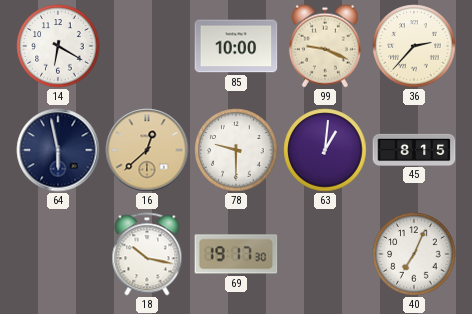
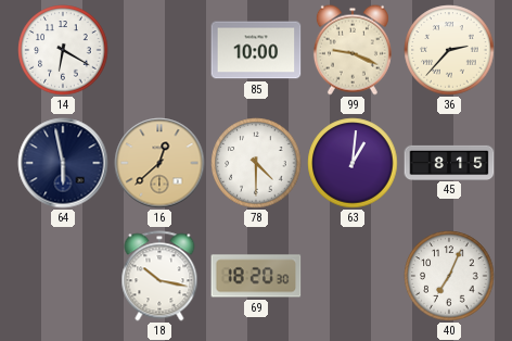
78: 9:30 -> 4:30
69: 19:17 -> 18:20
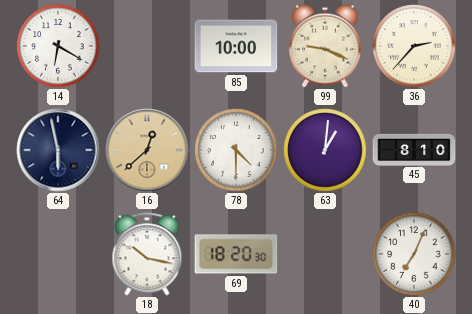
45: 8:15 -> 8:10
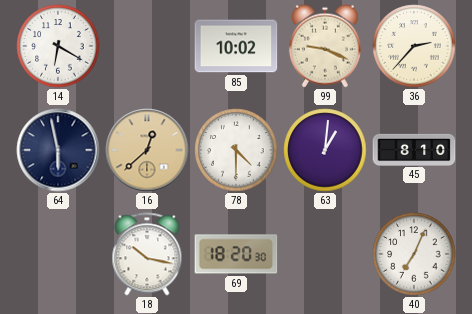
85: 10:00 -> 10:02
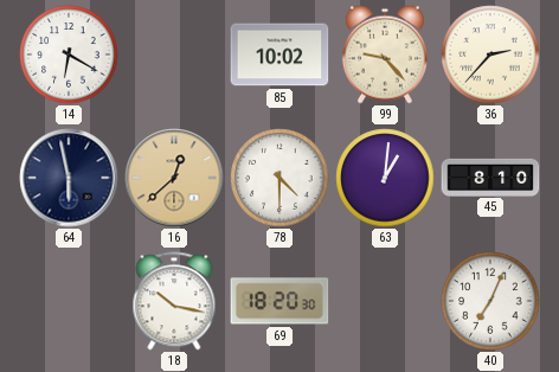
99: 9:19 -> 9:23
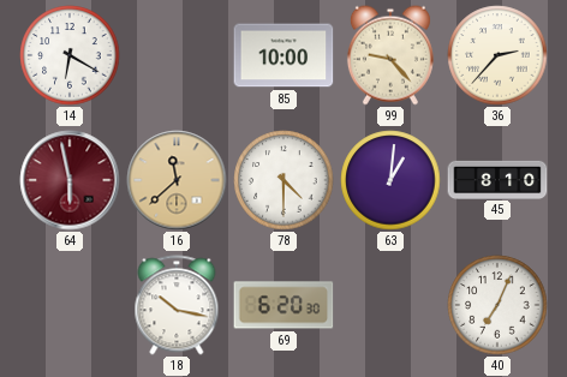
85: 10:02 -> 10:00
64 dial: navy -> burgundy
16: 12:38 -> 11:38
69: 18:20 -> 6:20
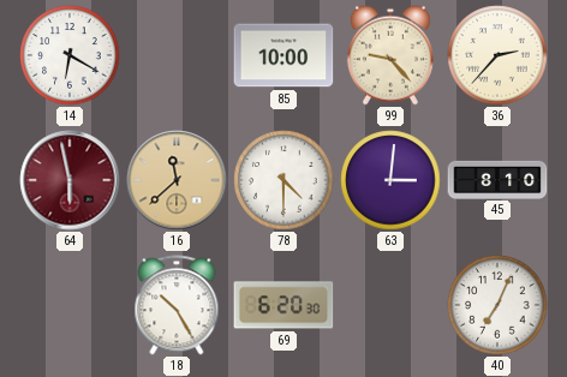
63: 1:01 -> 3:01
18: 10:17 -> 10:25
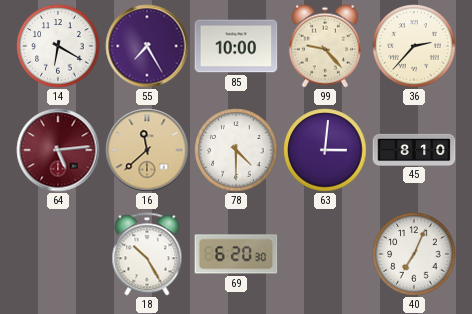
55: none -> 7:25
64: 5:58 -> 5:14
